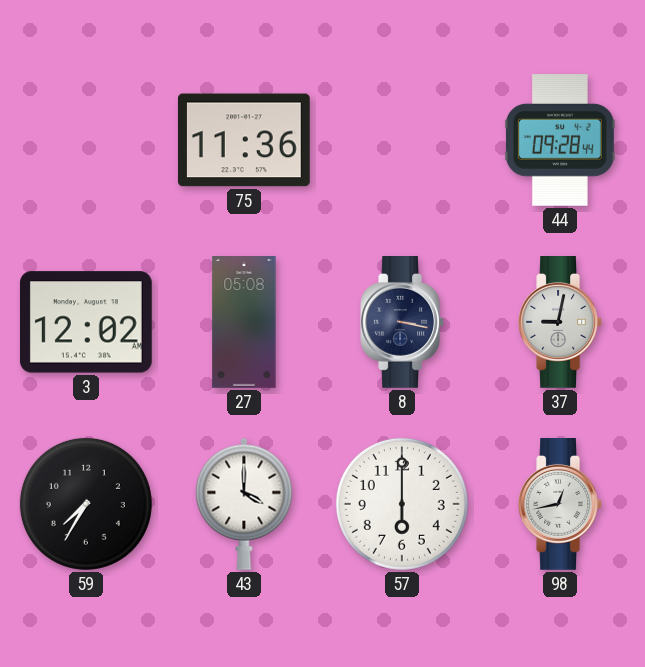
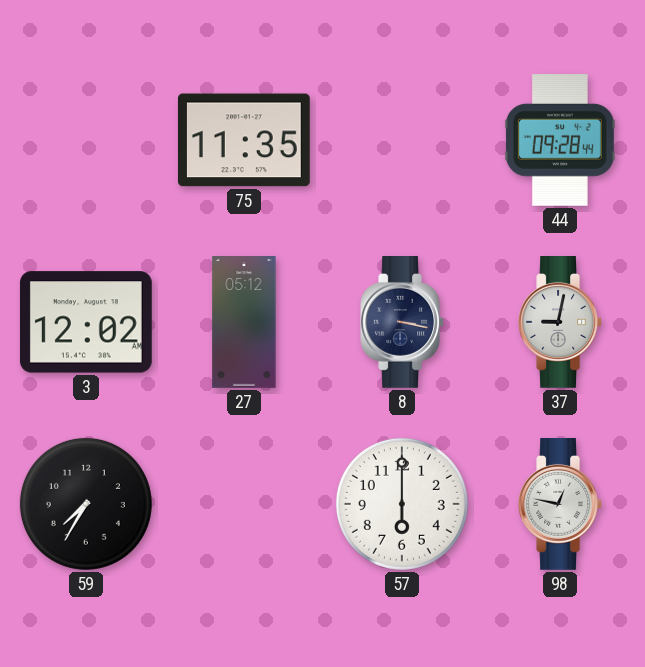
75: 11:36 -> 11:35
27: 05:08 -> 05:12
43: 4:00 -> none
98: 12:43 -> 12:47
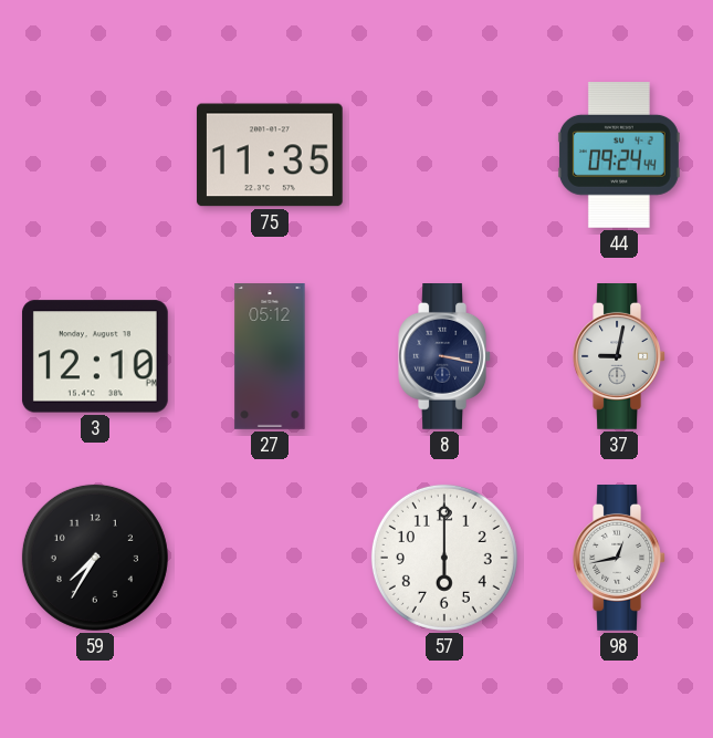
44: 09:28 -> 09:24
3: 12:02 -> 12:10
98: 12:47 -> 12:43
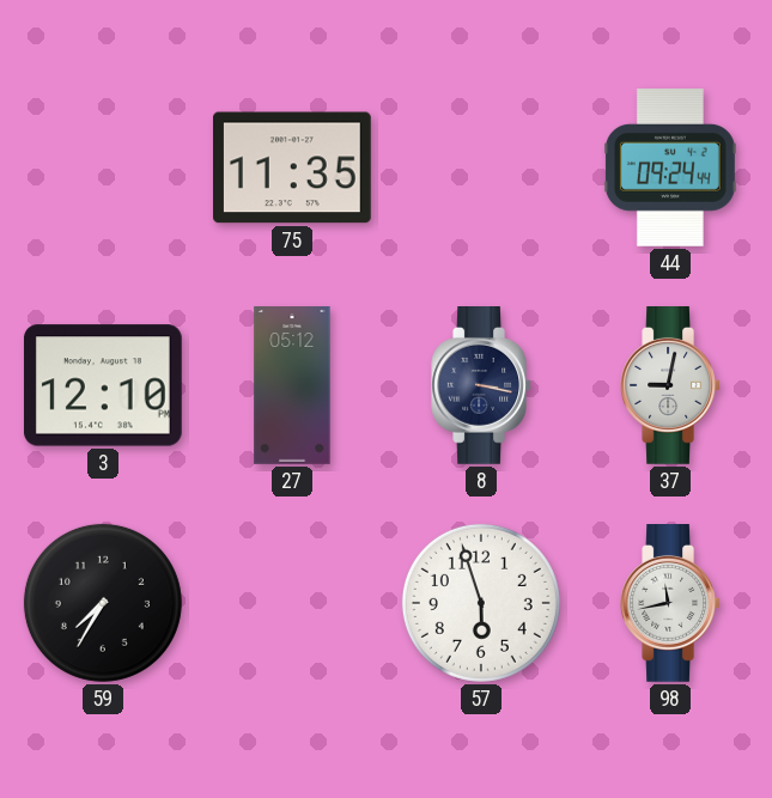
57: 6:00 -> 5:57
98: 12:43 -> 11:43
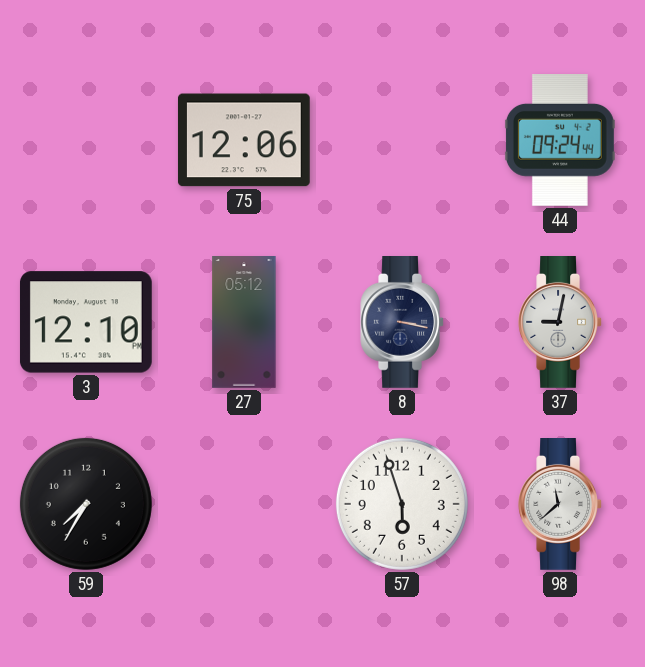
75: 11:35 -> 12:06
98: 11:43 -> 11:38
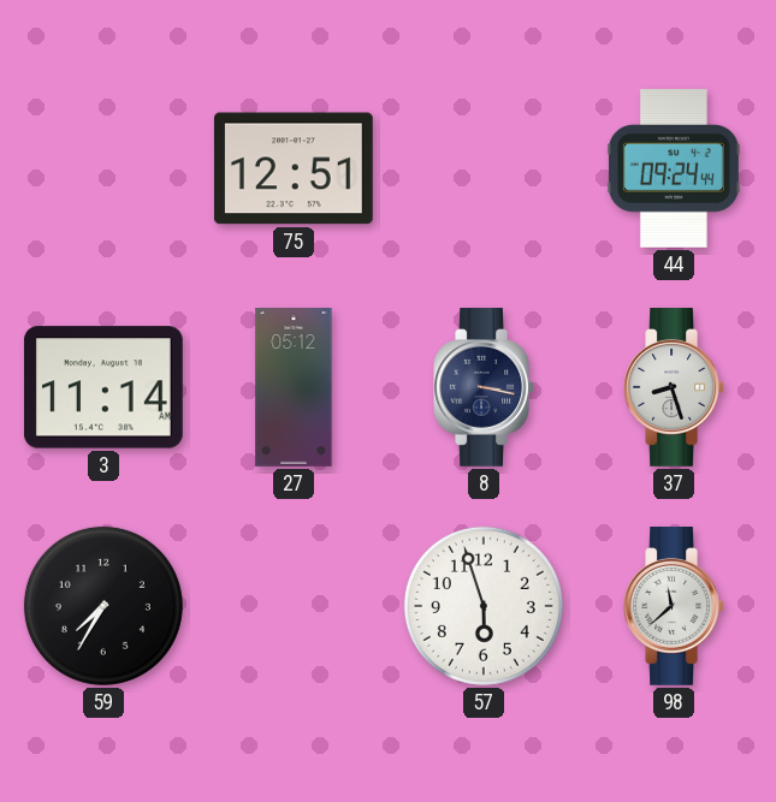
75: 12:06 -> 12:51
3: 12:10 -> 11:14
37: 9:02 -> 8:27
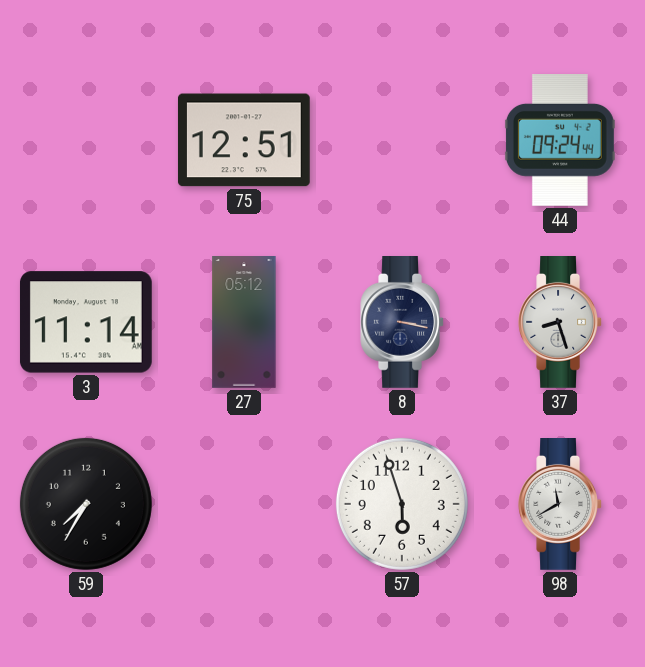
98: 11:38 -> 11:40
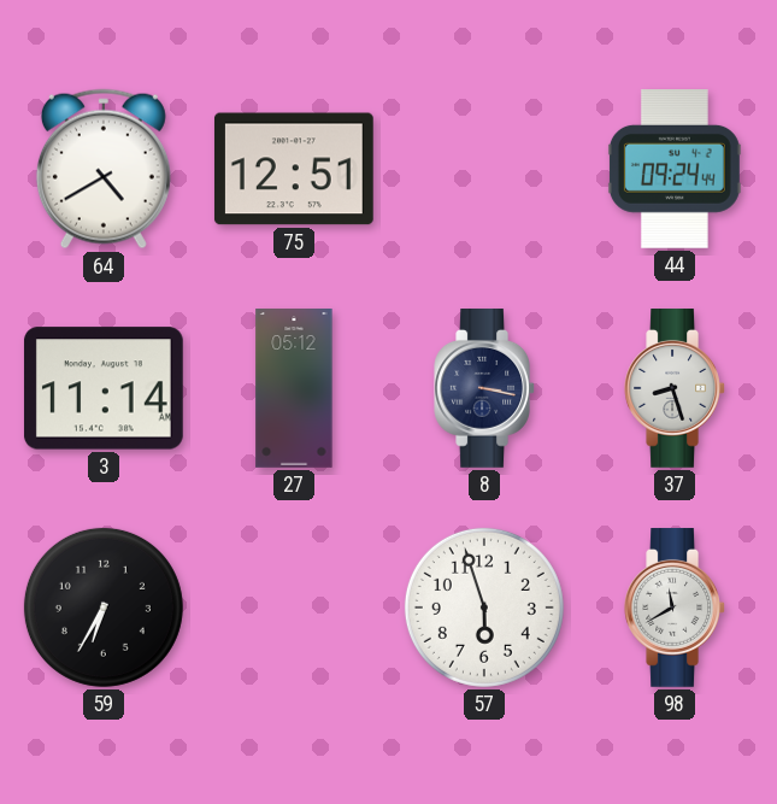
64: none -> 4:40
59: 7:35 -> 6:35
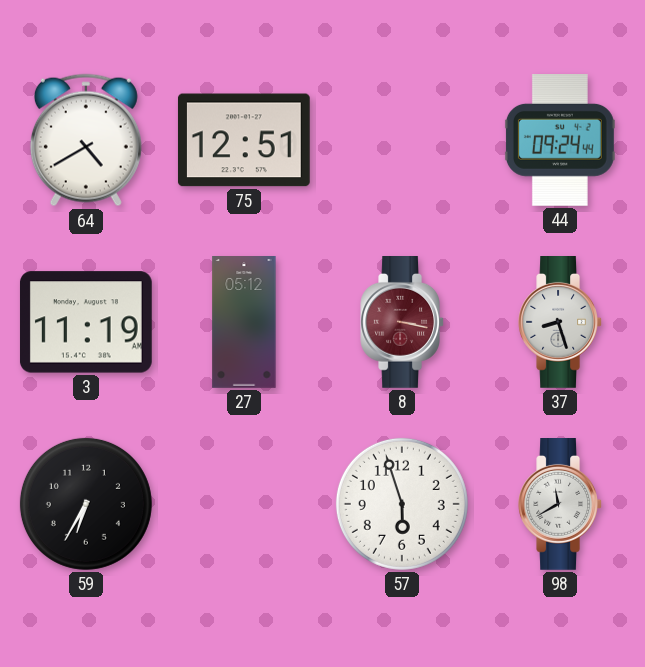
3: 11:14 -> 11:19
8 dial: navy -> burgundy
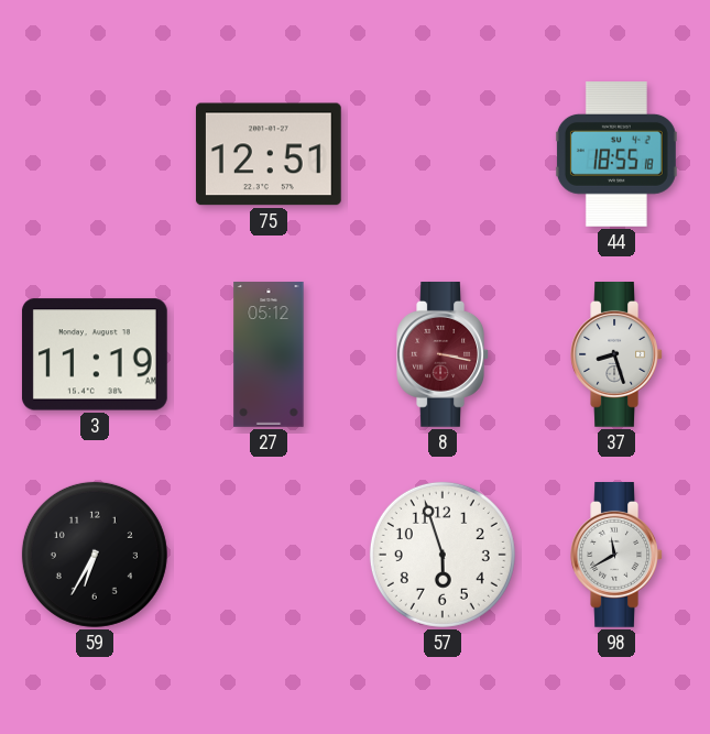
64: 4:40 -> none
44: 09:24 -> 18:55
